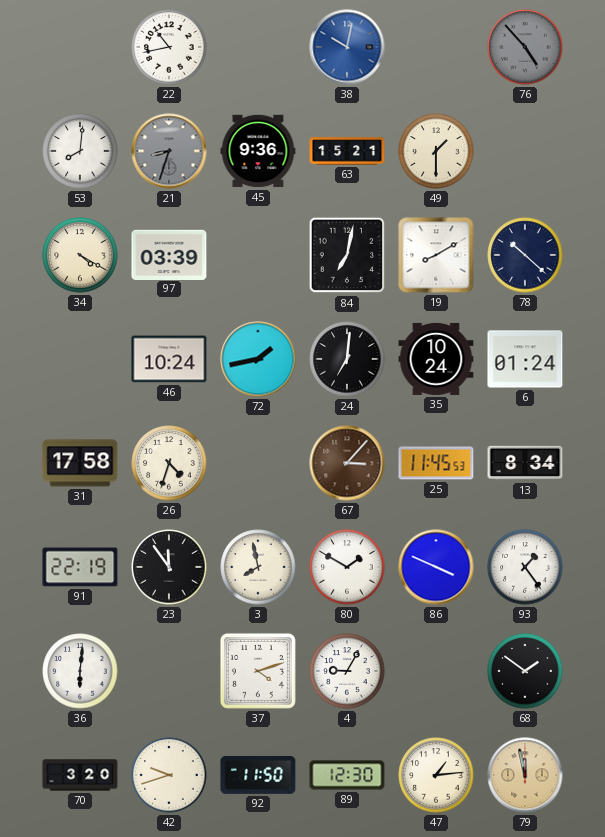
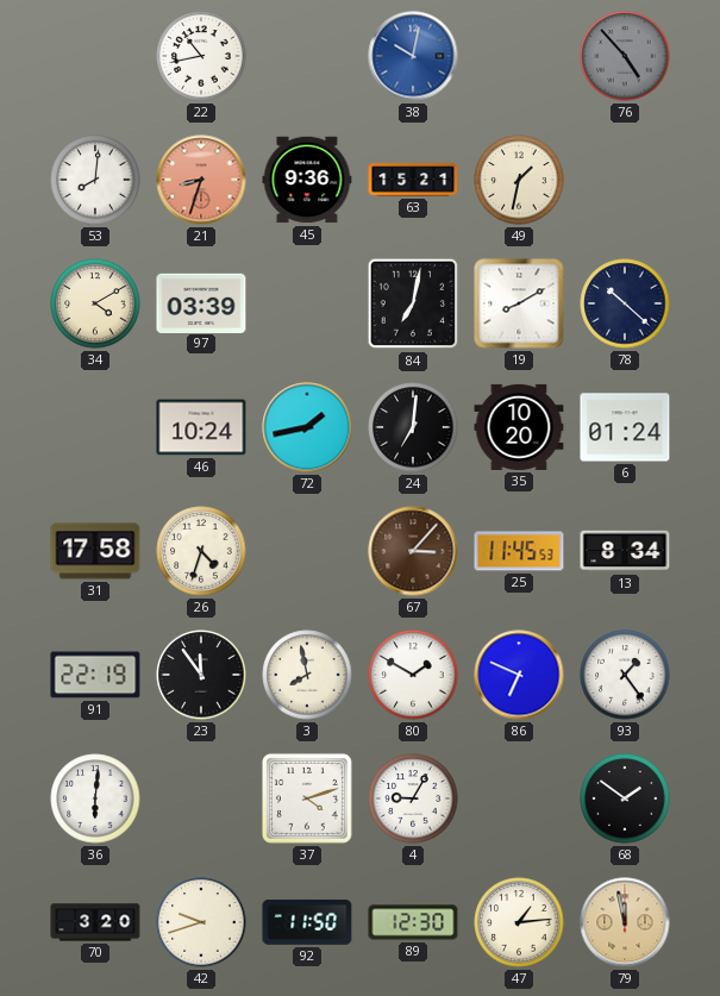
21 dial: grey -> salmon
49: 1:30 -> 1:32
34: 4:20 -> 4:10
35: 10:24 -> 10:20
86: 3:49 -> 6:49
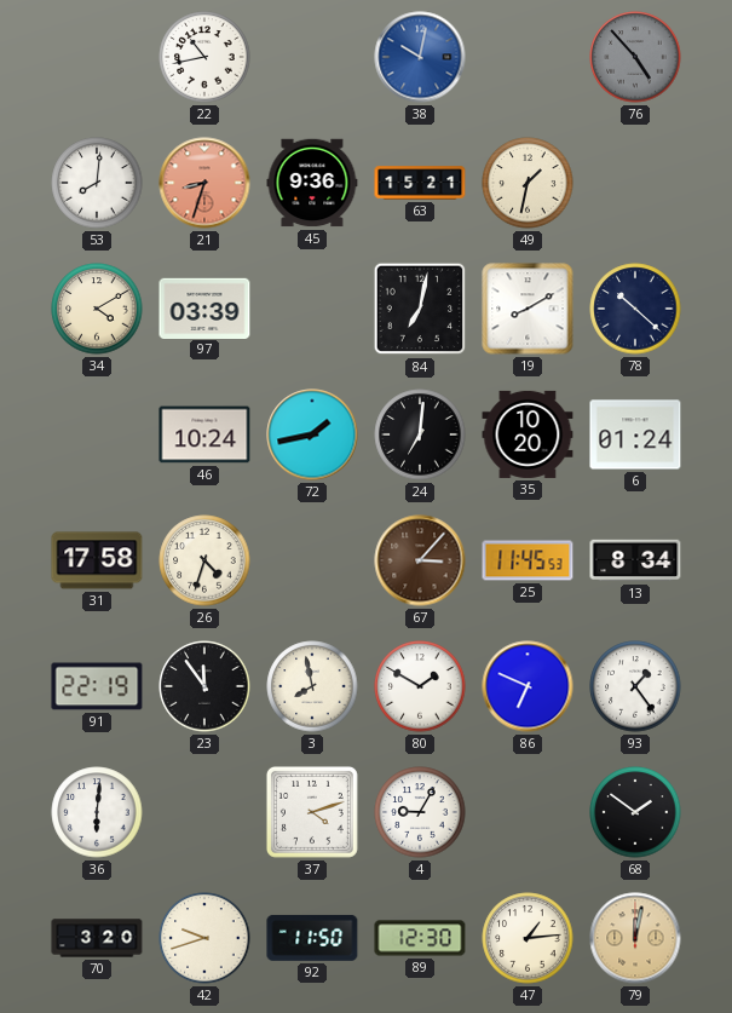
79: 11:58 -> 12:02
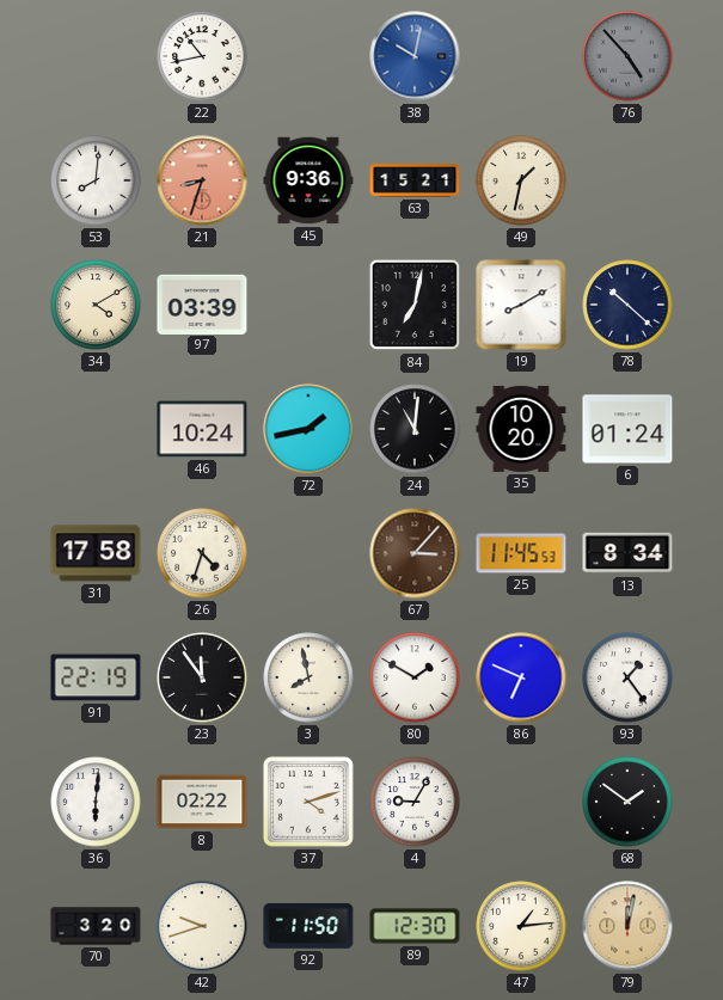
24: 7:01 -> 11:01
8: none -> 02:22
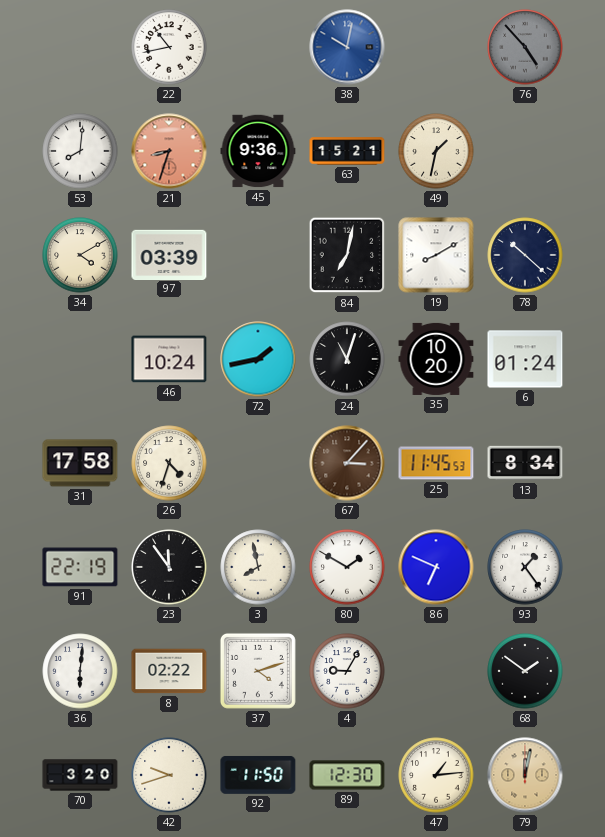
24: 11:01 -> 11:03
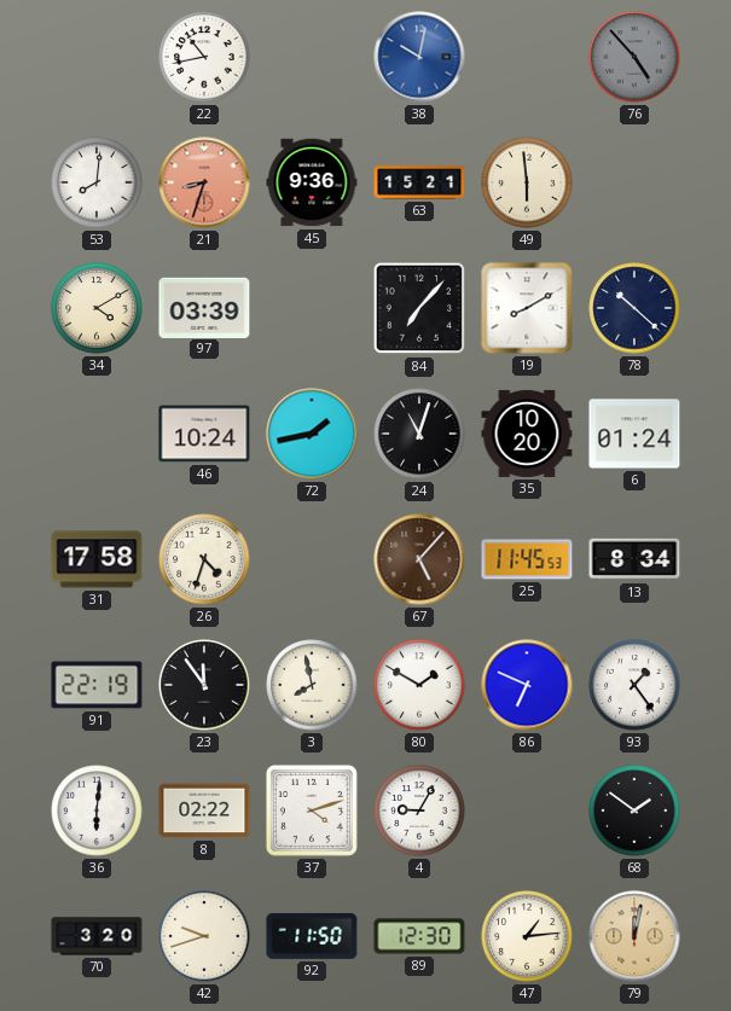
49: 1:32 -> 5:59
84: 7:02 -> 7:07
67: 3:07 -> 5:07
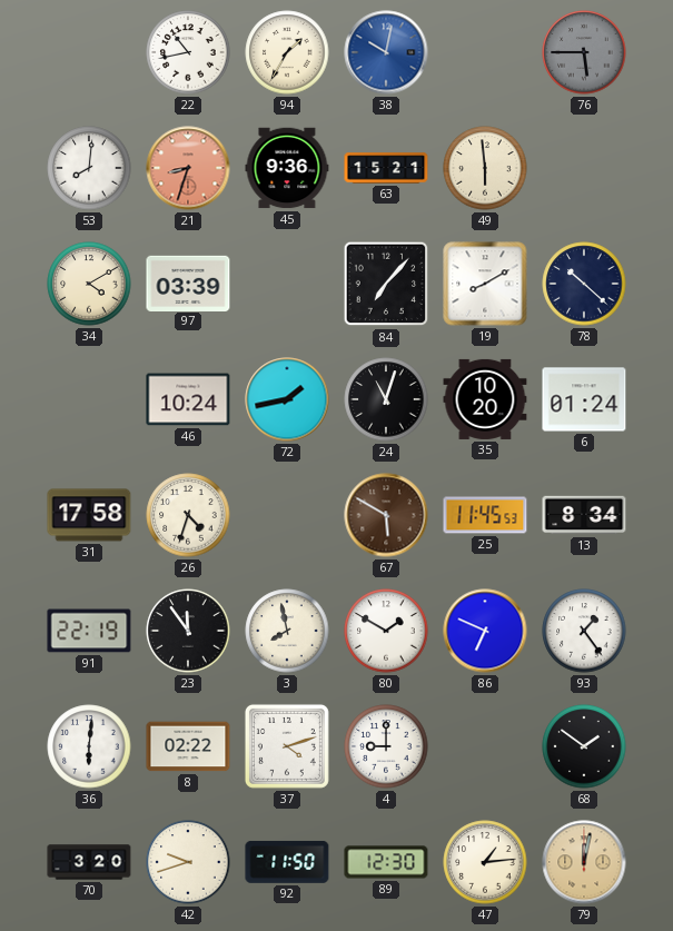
94: none -> 1:35
76: 4:53 -> 5:45
67: 5:07 -> 5:50
4: 9:05 -> 9:00
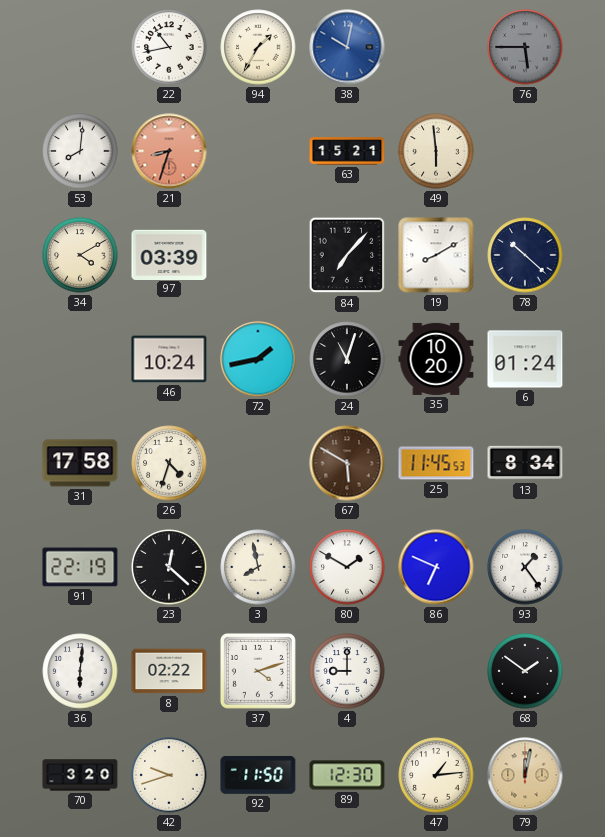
45: 9:36 -> none
23: 11:54 -> 12:22
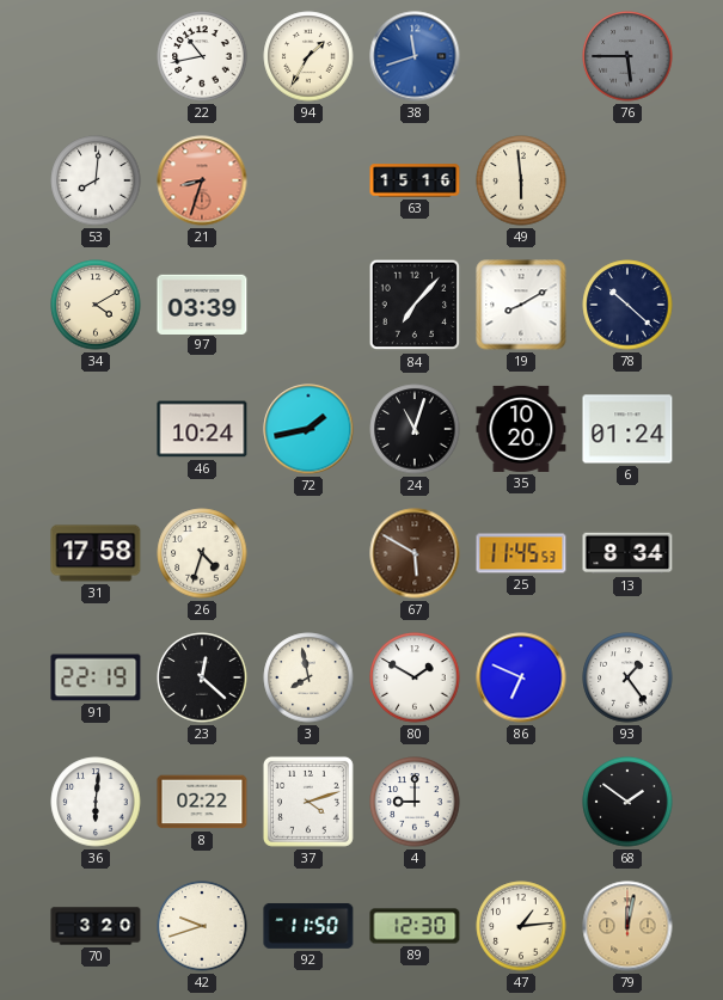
38: 10:02 -> 11:42
63: 15:21 -> 15:16
